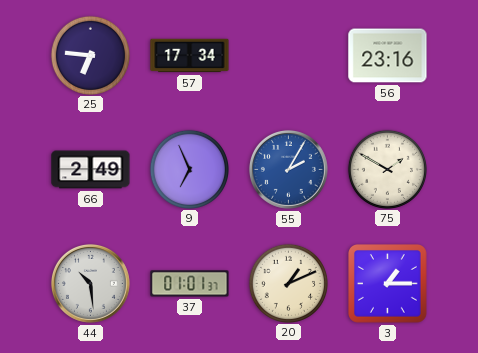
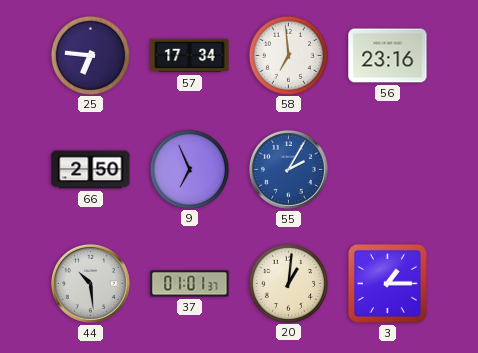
58: none -> 6:59
66: 2:49 -> 2:50
75: 1:50 -> none
20: 1:11 -> 1:01
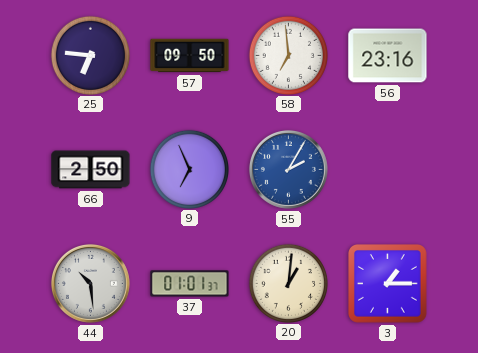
57: 17:34 -> 09:50
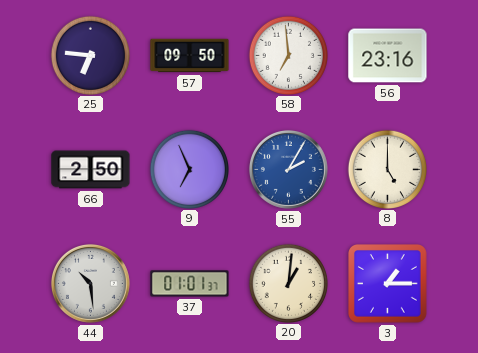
8: none -> 5:00
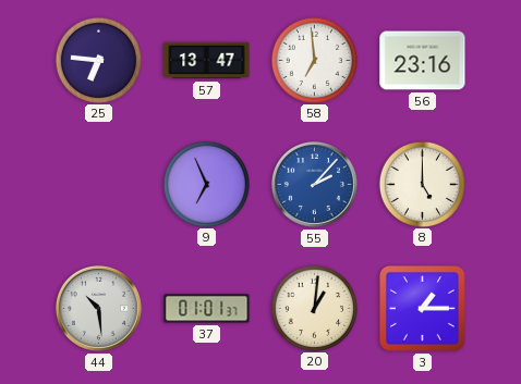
57: 09:50 -> 13:47
66: 2:50 -> none
55: 2:05 -> 2:07
